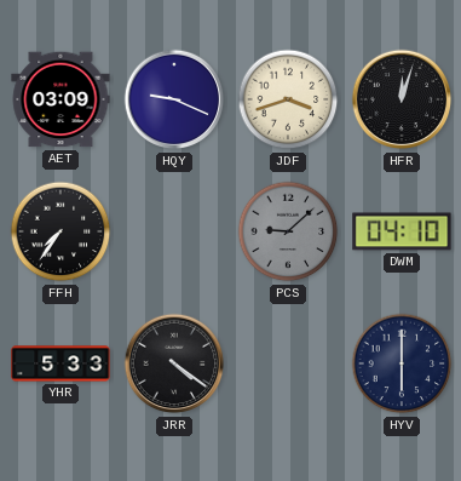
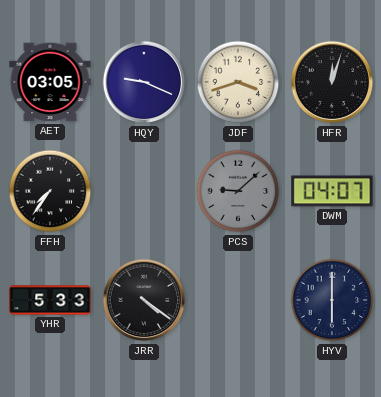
AET: 03:09 -> 03:05
DWM: 04:10 -> 04:07
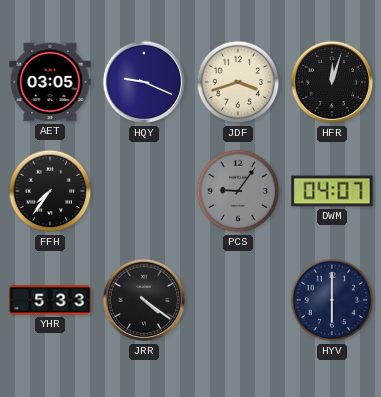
PCS: 9:08 -> 9:06
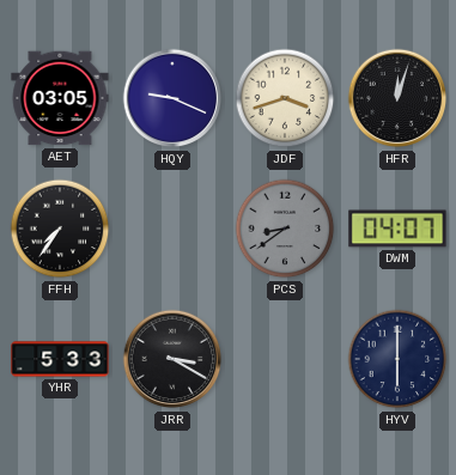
PCS: 9:06 -> 8:39
JRR: 4:21 -> 3:20
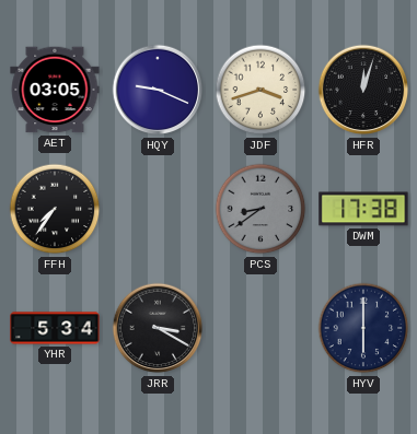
DWM: 04:07 -> 17:38
YHR: 5:33 -> 5:34
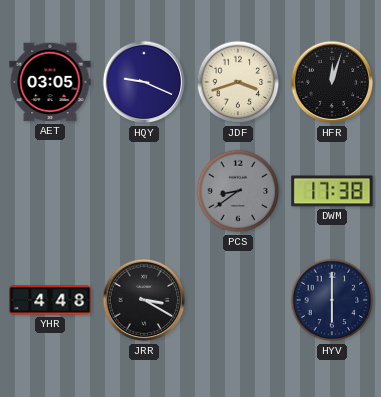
FFH: 7:36 -> none
YHR: 5:34 -> 4:48
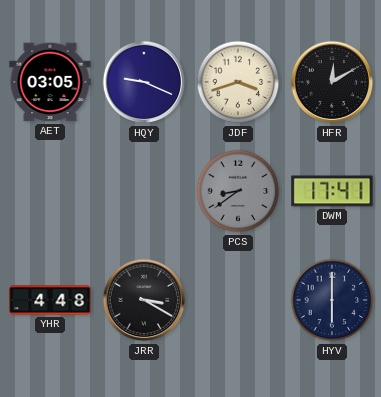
HFR: 12:03 -> 12:10
DWM: 17:38 -> 17:41
